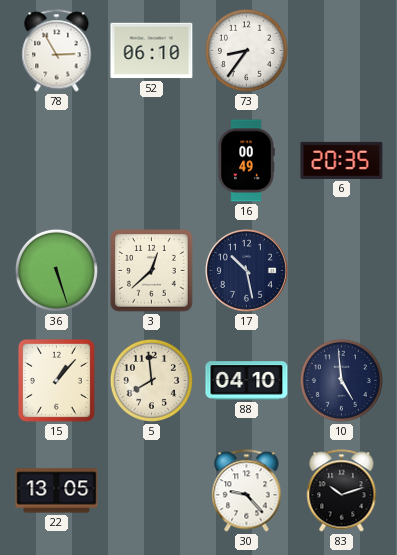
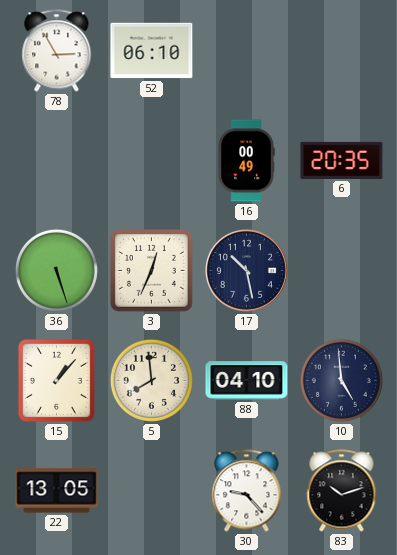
73: 8:36 -> none
3: 12:38 -> 12:34
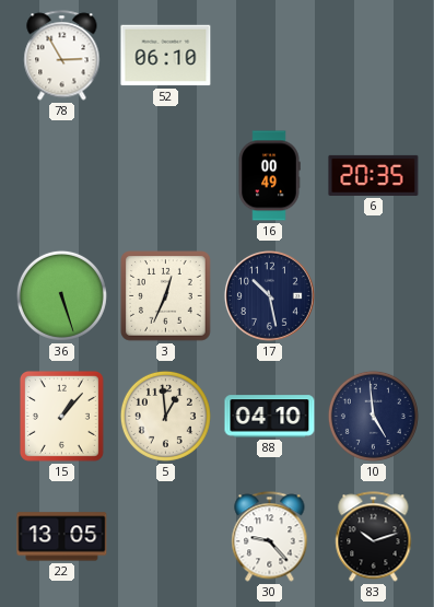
5: 7:59 -> 12:59
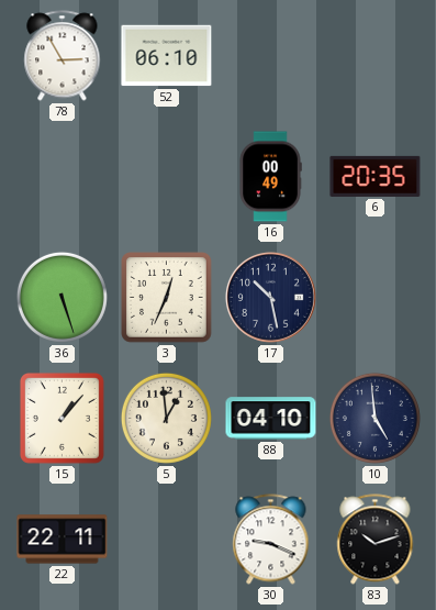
22: 13:05 -> 22:11
30: 9:23 -> 9:19
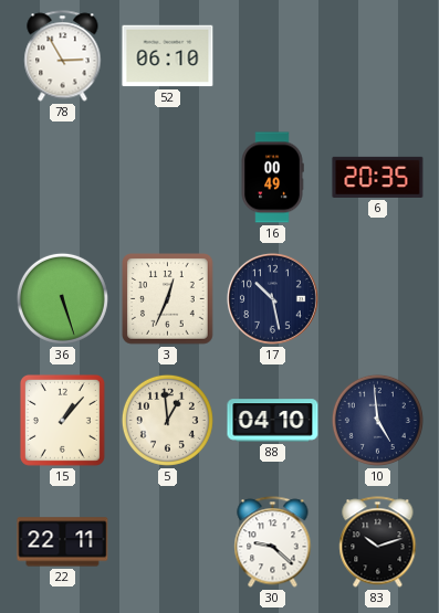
30: 9:19 -> 9:22
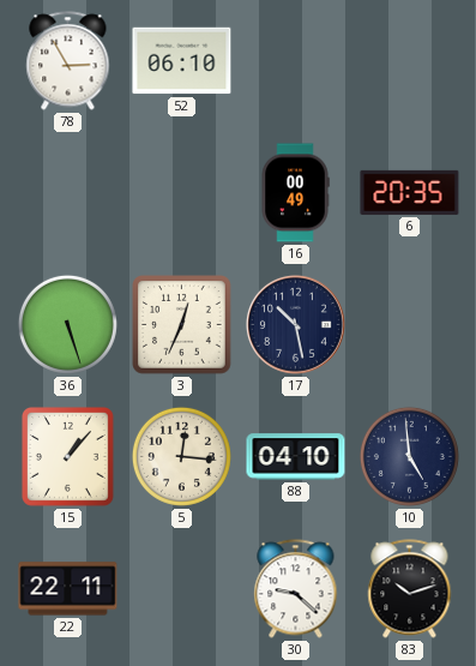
5: 12:59 -> 12:16
